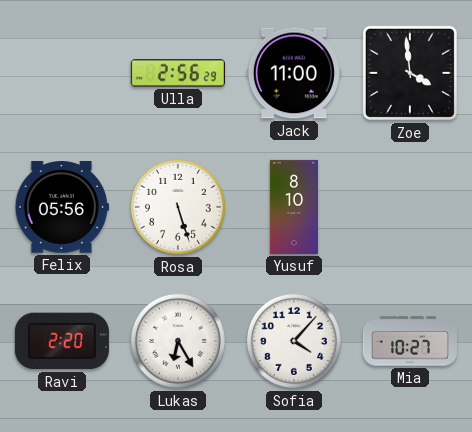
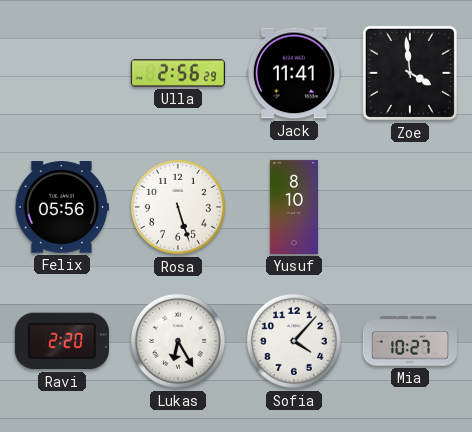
Jack: 11:00 -> 11:41
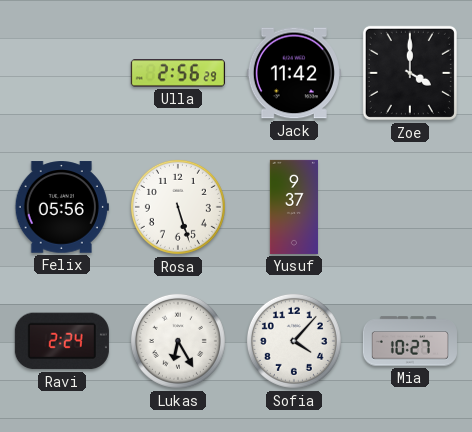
Jack: 11:41 -> 11:42
Zoe: 3:59 -> 4:00
Yusuf: 8:10 -> 9:37
Ravi: 2:20 -> 2:24
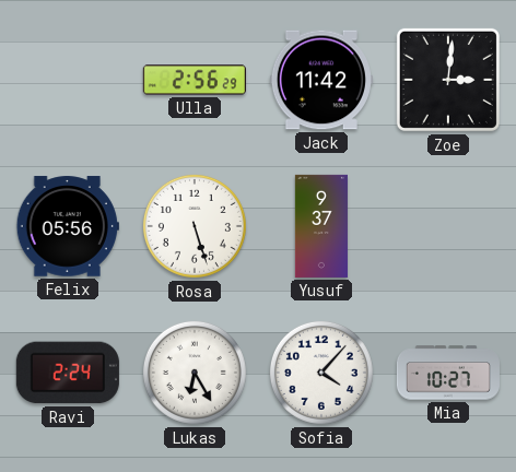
Zoe: 4:00 -> 3:01
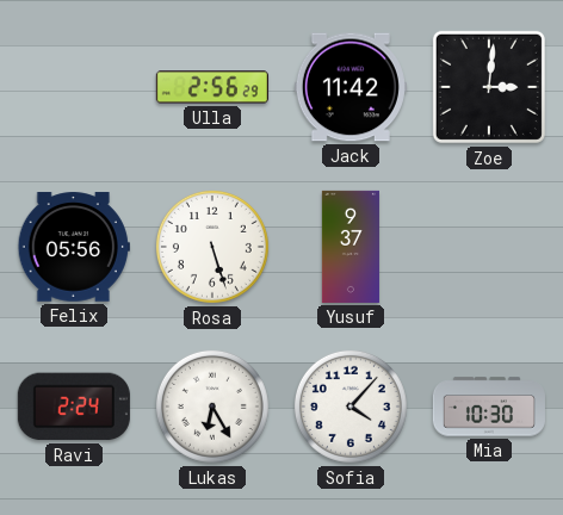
Mia: 10:27 -> 10:30
